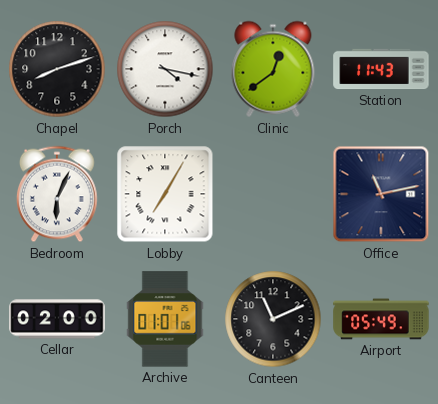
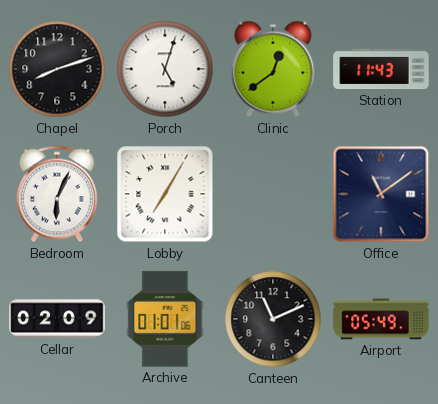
Porch: 4:17 -> 5:03
Office: 11:13 -> 11:09
Cellar: 02:00 -> 02:09
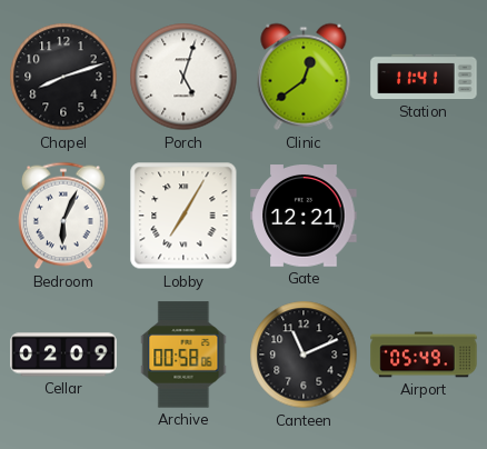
Station: 11:43 -> 11:41
Gate: none -> 12:21
Office: 11:09 -> none
Archive: 01:01 -> 00:58
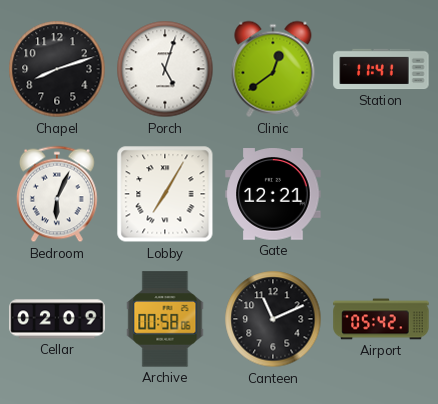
Airport: 05:49 -> 05:42
